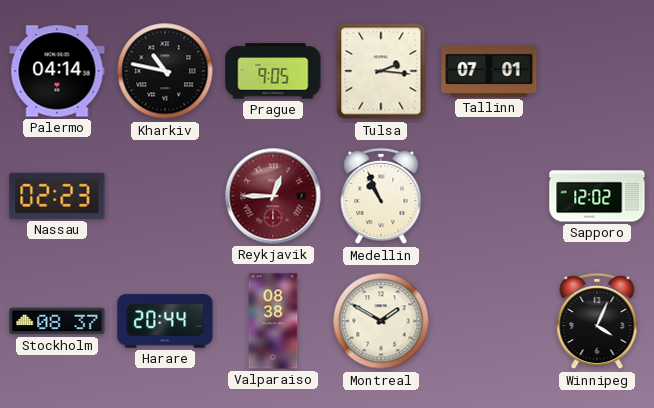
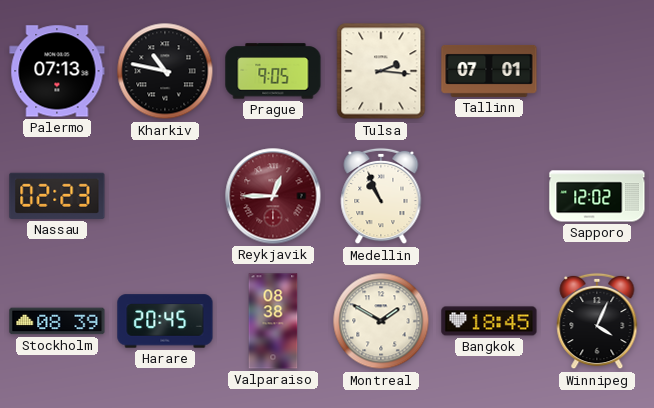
Palermo: 04:14 -> 07:13
Stockholm: 08:37 -> 08:39
Harare: 20:44 -> 20:45
Bangkok: none -> 18:45
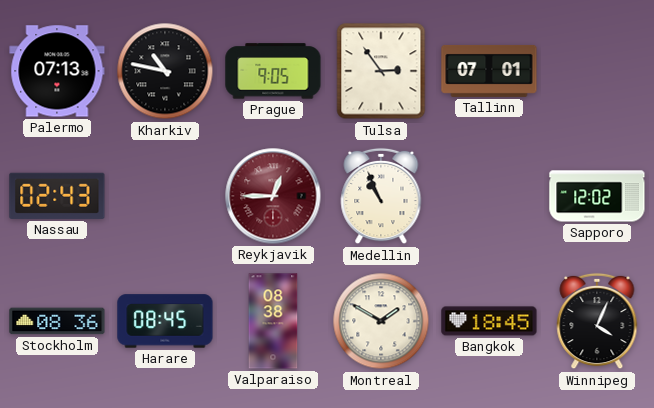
Tulsa: 2:16 -> 2:54
Nassau: 02:23 -> 02:43
Stockholm: 08:39 -> 08:36
Harare: 20:45 -> 08:45
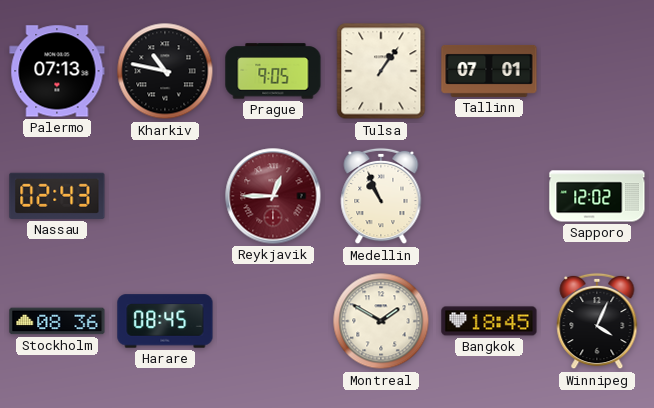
Tulsa: 2:54 -> 1:06
Valparaiso: 08:38 -> none
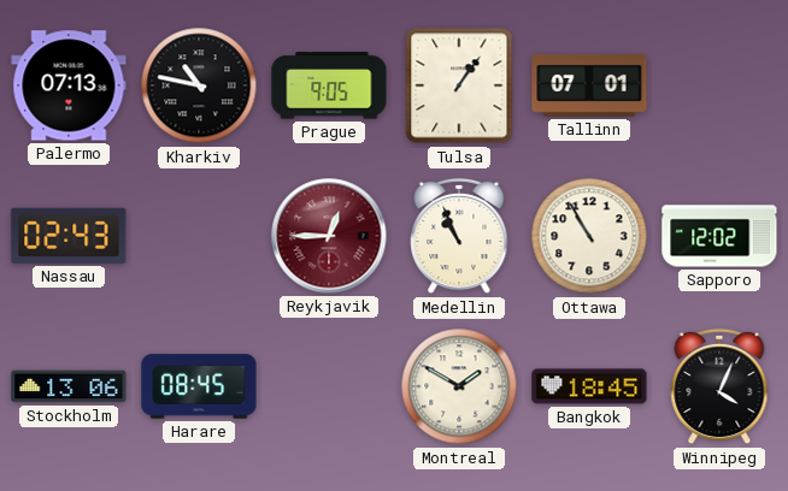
Ottawa: none -> 10:55
Stockholm: 08:36 -> 13:06
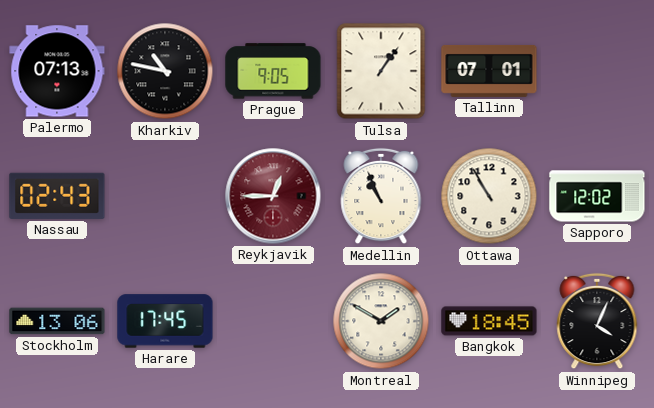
Harare: 08:45 -> 17:45
